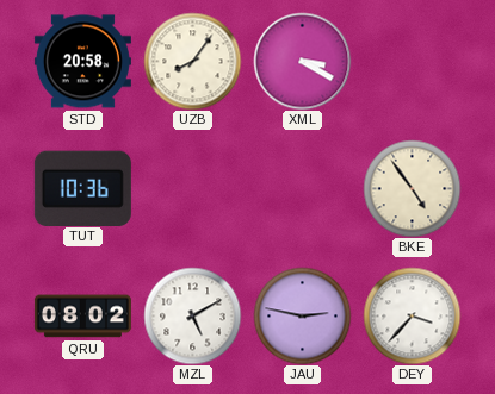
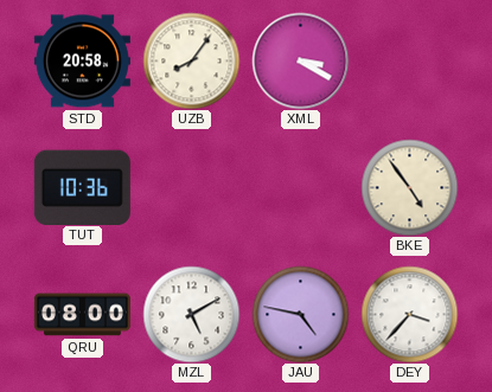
QRU: 08:02 -> 08:00
JAU: 2:47 -> 4:47
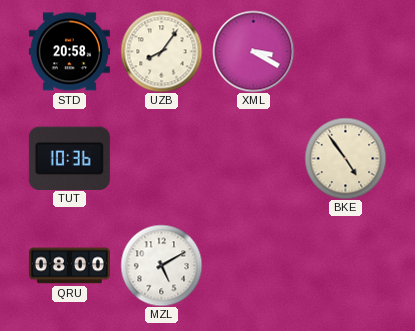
JAU: 4:47 -> none
DEY: 3:37 -> none
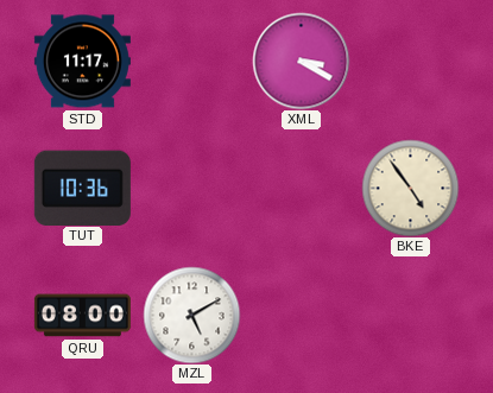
STD: 20:58 -> 11:17
UZB: 8:06 -> none
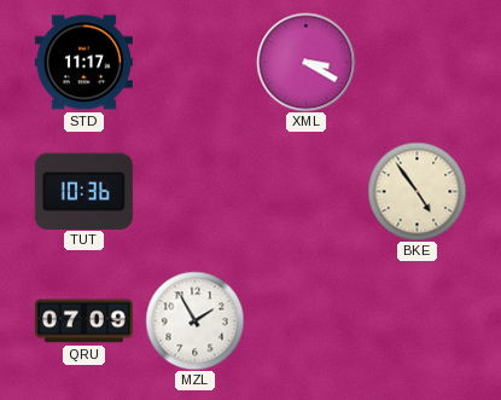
QRU: 08:00 -> 07:09
MZL: 5:10 -> 1:55
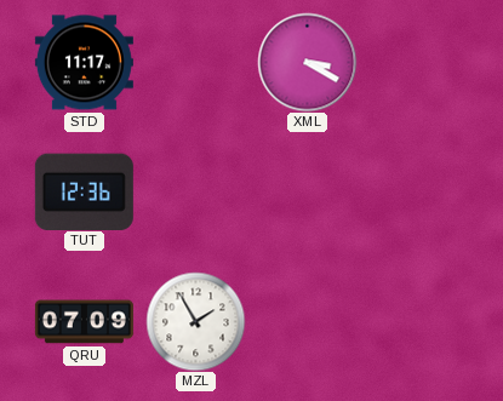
TUT: 10:36 -> 12:36
BKE: 4:54 -> none
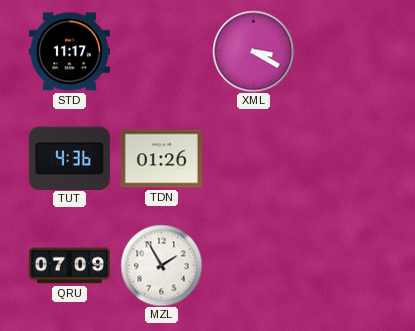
TUT: 12:36 -> 4:36
TDN: none -> 01:26
